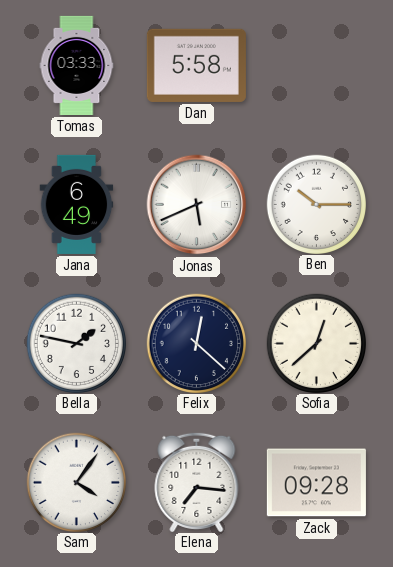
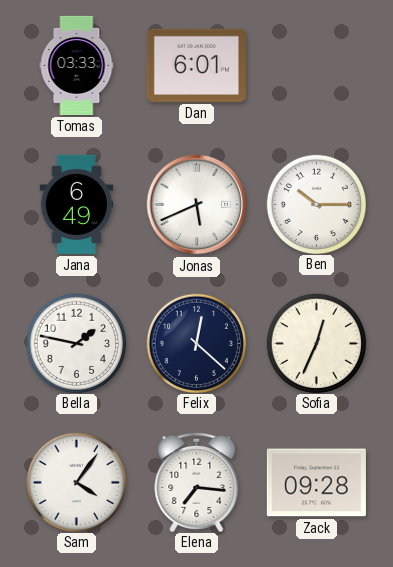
Dan: 5:58 -> 6:01
Sofia: 12:38 -> 12:34
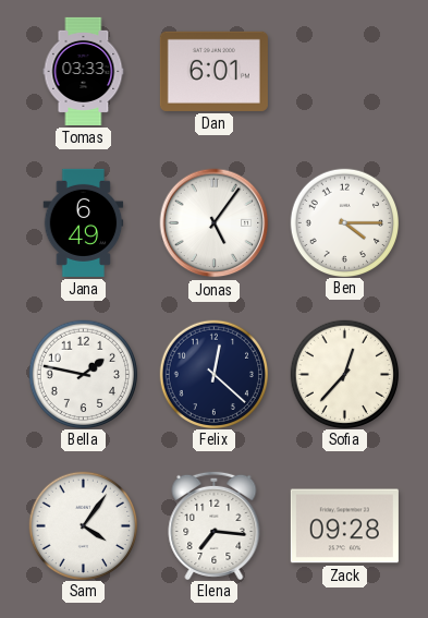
Jonas: 5:41 -> 5:06
Ben: 10:15 -> 4:15
Sofia: 12:34 -> 12:37
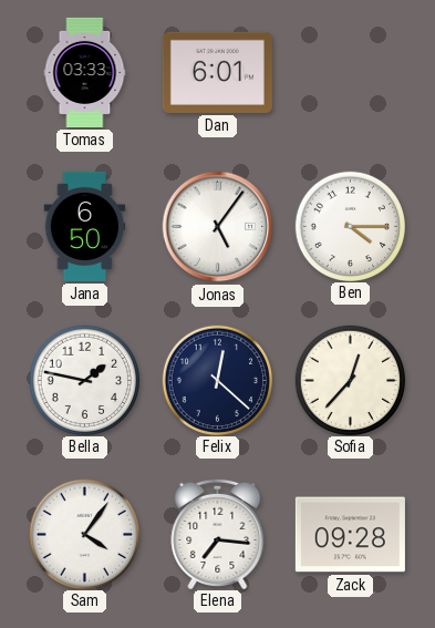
Jana: 6:49 -> 6:50
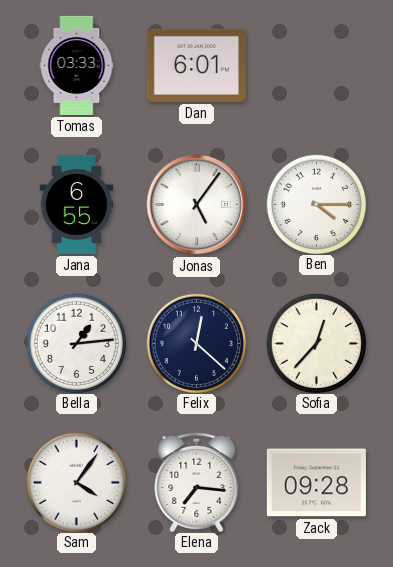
Jana: 6:50 -> 6:55
Bella: 1:47 -> 1:14
